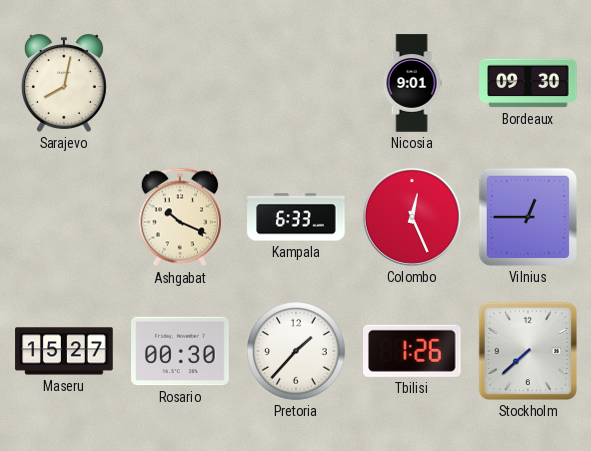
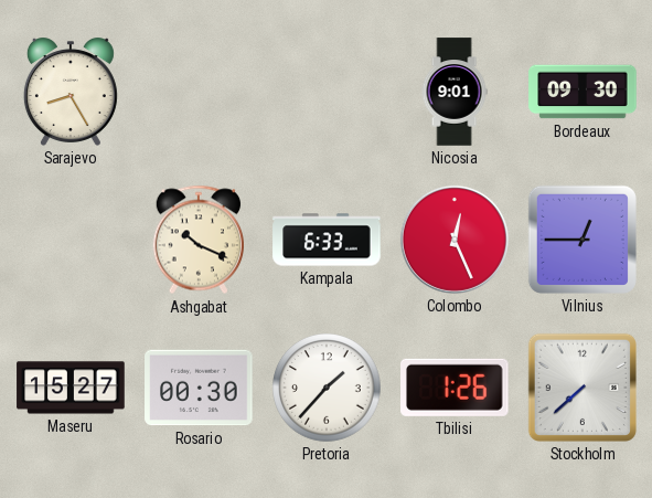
Sarajevo: 8:02 -> 8:25
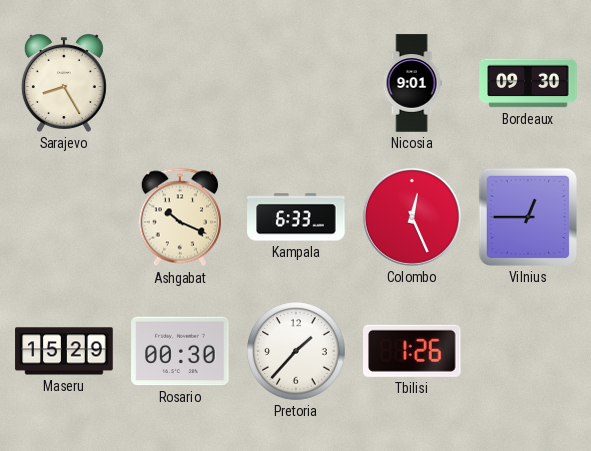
Maseru: 15:27 -> 15:29
Stockholm: 7:38 -> none
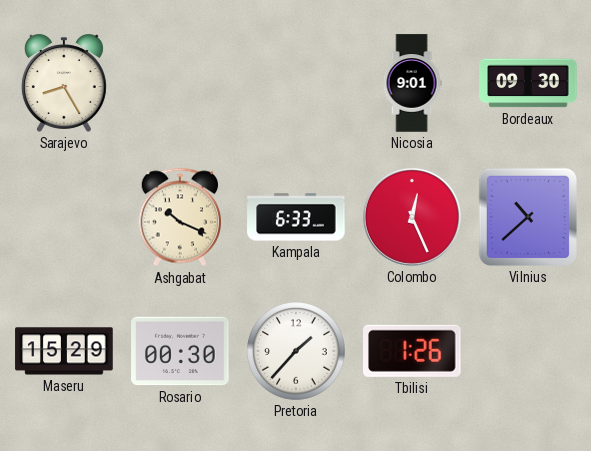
Vilnius: 12:45 -> 10:38
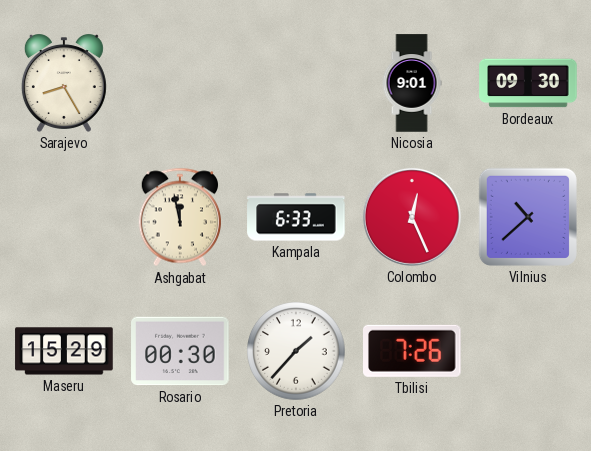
Ashgabat: 10:19 -> 11:58
Tbilisi: 1:26 -> 7:26
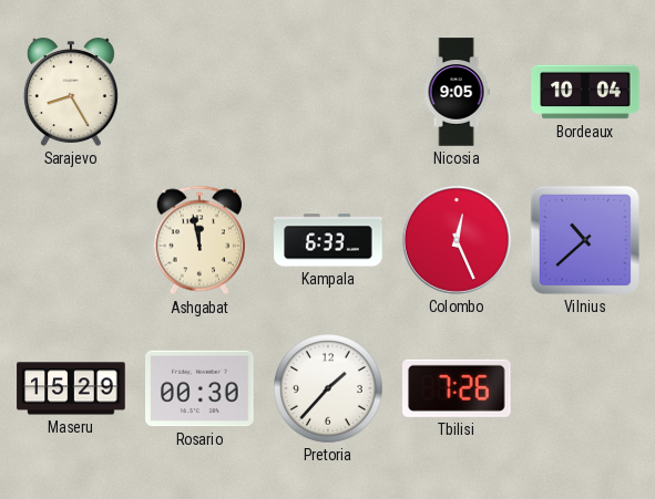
Nicosia: 9:01 -> 9:05
Bordeaux: 09:30 -> 10:04
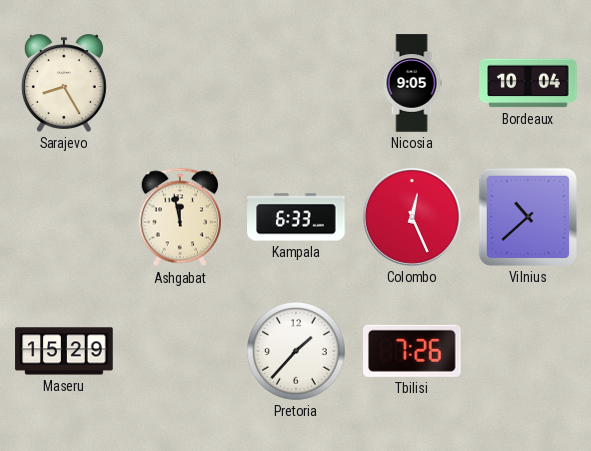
Rosario: 00:30 -> none
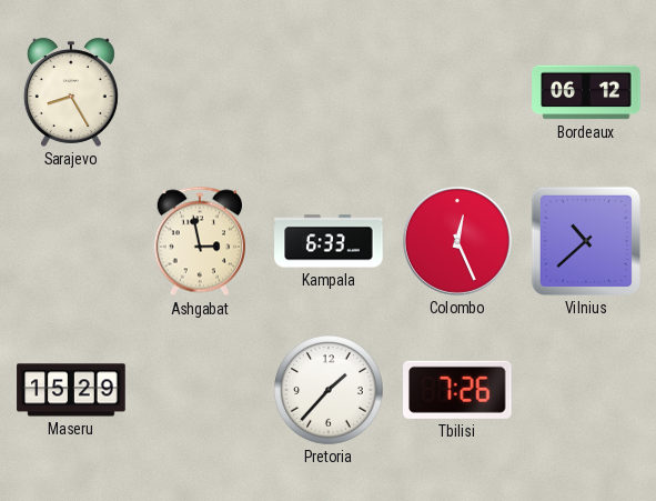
Nicosia: 9:05 -> none
Bordeaux: 10:04 -> 06:12
Ashgabat: 11:58 -> 2:58
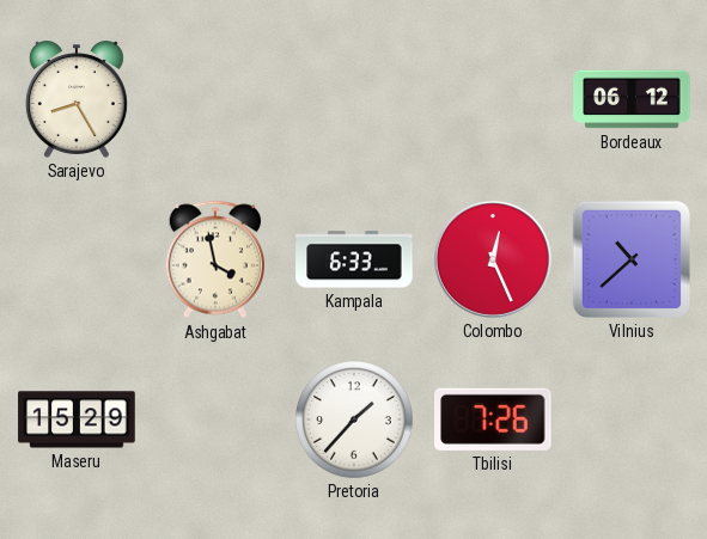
Ashgabat: 2:58 -> 3:58
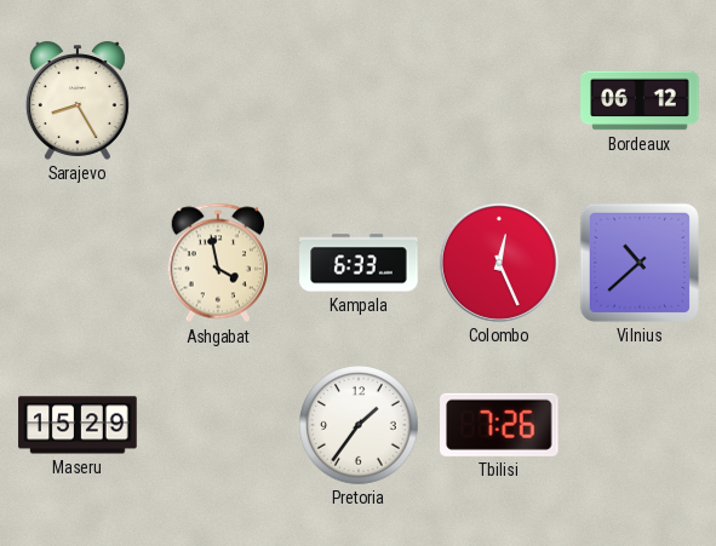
Pretoria: 1:37 -> 1:36
